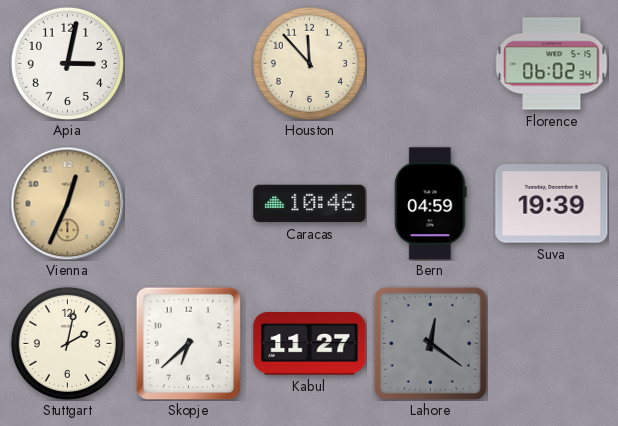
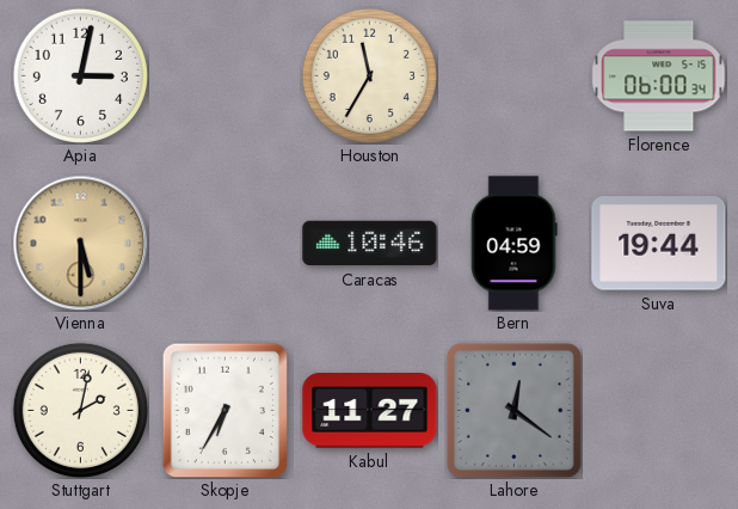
Houston: 11:53 -> 11:35
Florence: 06:02 -> 06:00
Vienna: 12:34 -> 5:30
Suva: 19:39 -> 19:44
Skopje: 6:38 -> 6:35
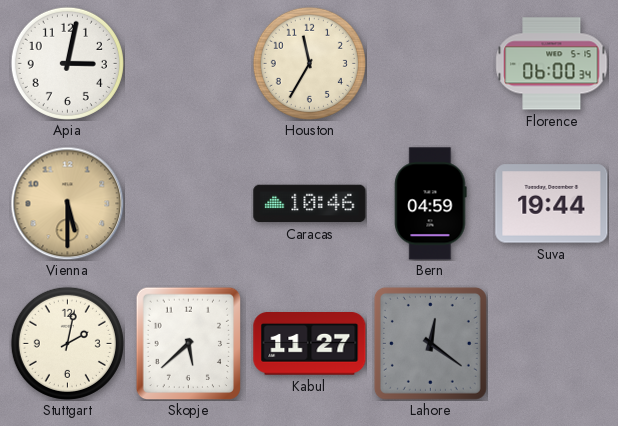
Skopje: 6:35 -> 5:38
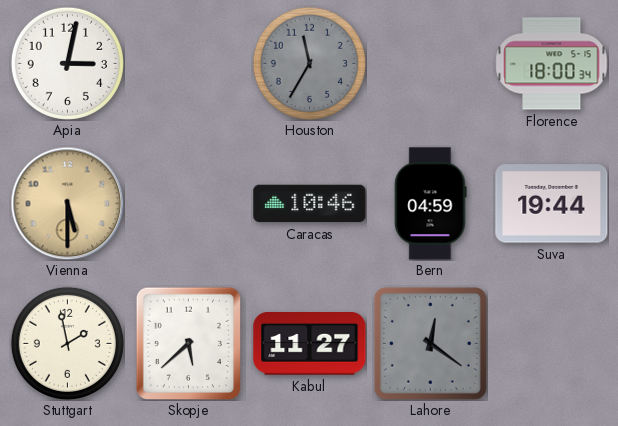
Houston dial: cream -> grey
Florence: 06:00 -> 18:00
Stuttgart: 2:02 -> 1:58
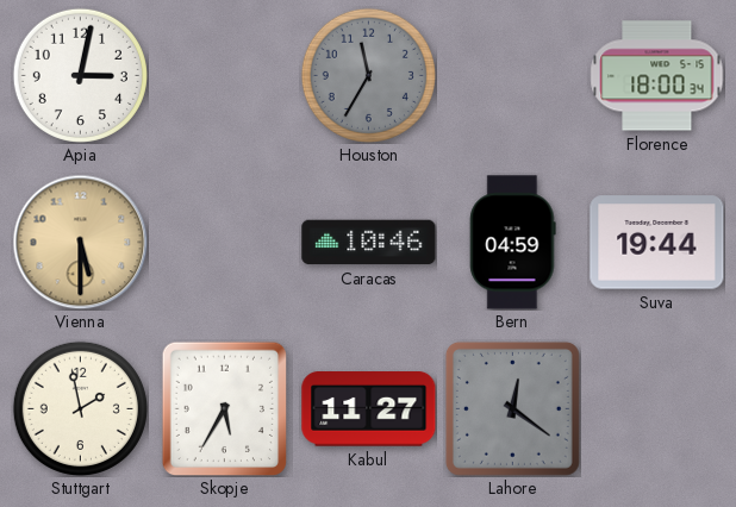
Skopje: 5:38 -> 5:35
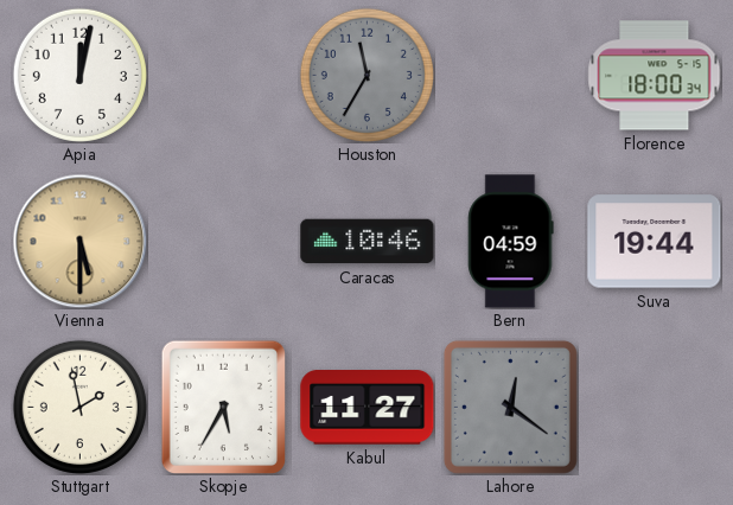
Apia: 3:02 -> 12:02
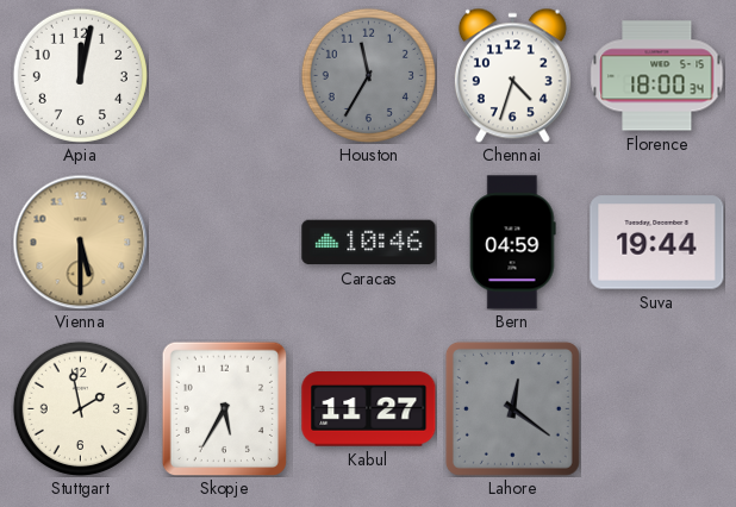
Chennai: none -> 4:33
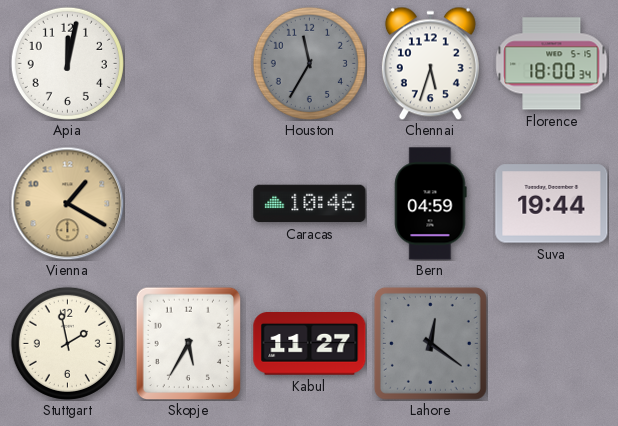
Chennai: 4:33 -> 5:33
Vienna: 5:30 -> 1:20
